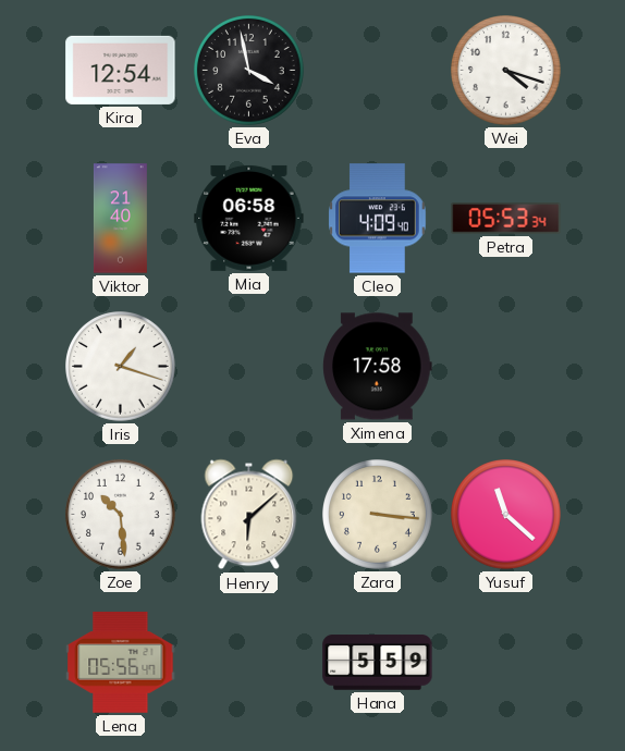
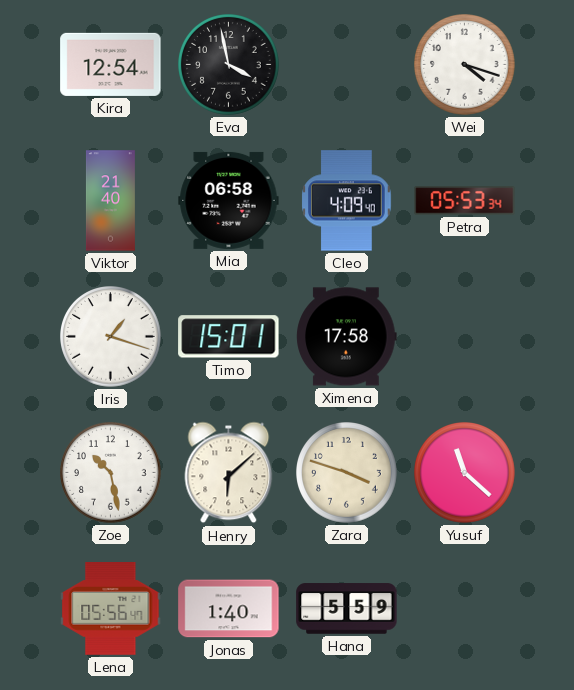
Timo: none -> 15:01
Zoe: 10:29 -> 10:28
Zara: 3:16 -> 3:48
Jonas: none -> 1:40
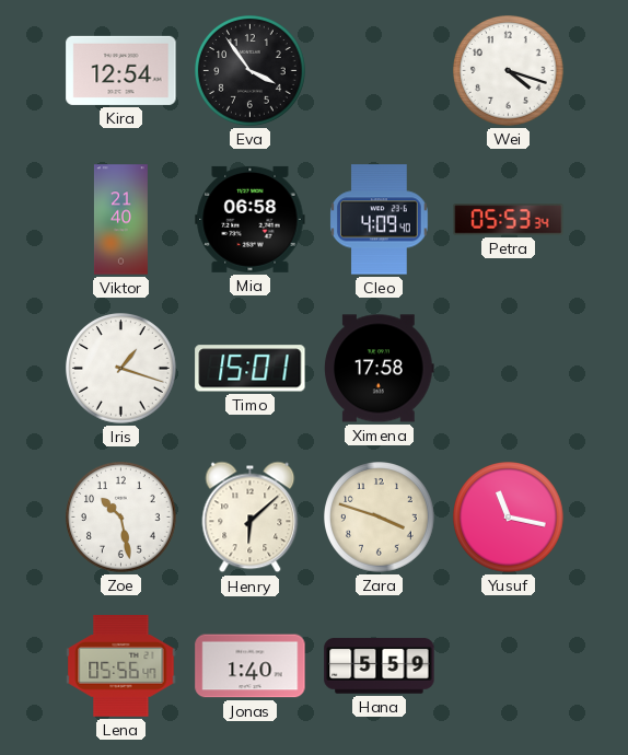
Eva: 3:58 -> 3:54
Yusuf: 11:22 -> 11:17
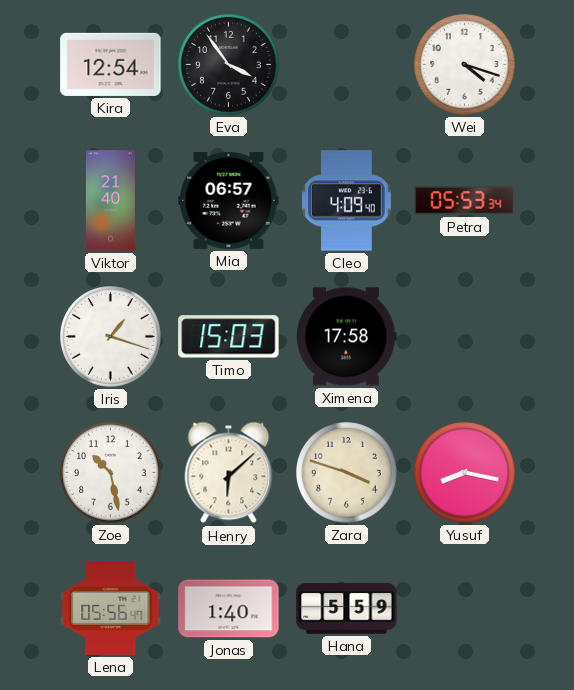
Mia: 06:58 -> 06:57
Timo: 15:01 -> 15:03
Yusuf: 11:17 -> 8:17
